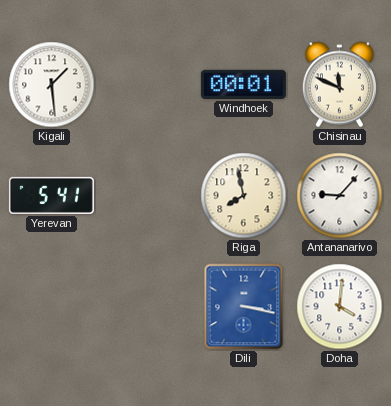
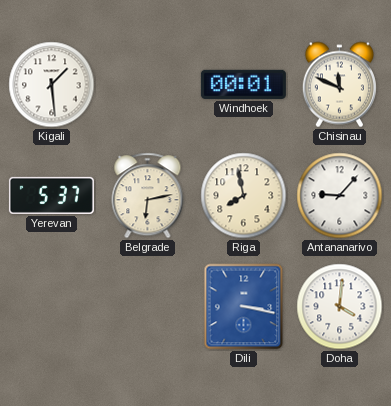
Yerevan: 5:41 -> 5:37
Belgrade: none -> 6:13
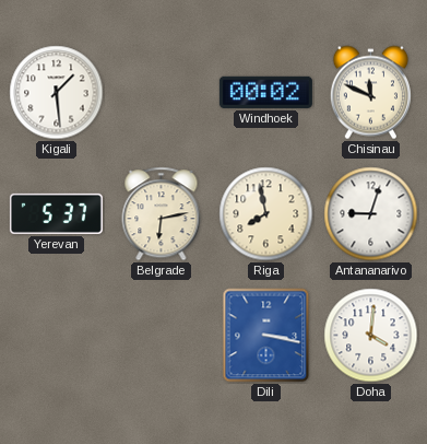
Windhoek: 00:01 -> 00:02
Antananarivo: 9:07 -> 9:03
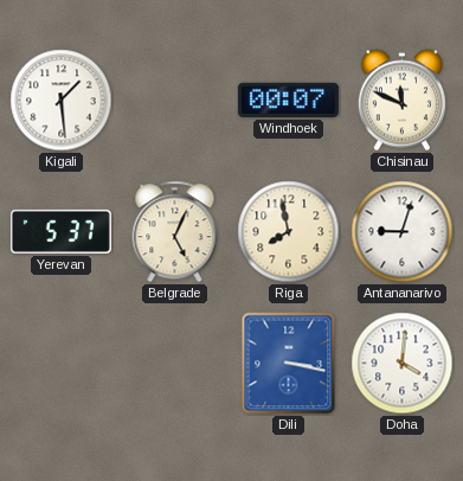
Windhoek: 00:02 -> 00:07
Belgrade: 6:13 -> 5:04
